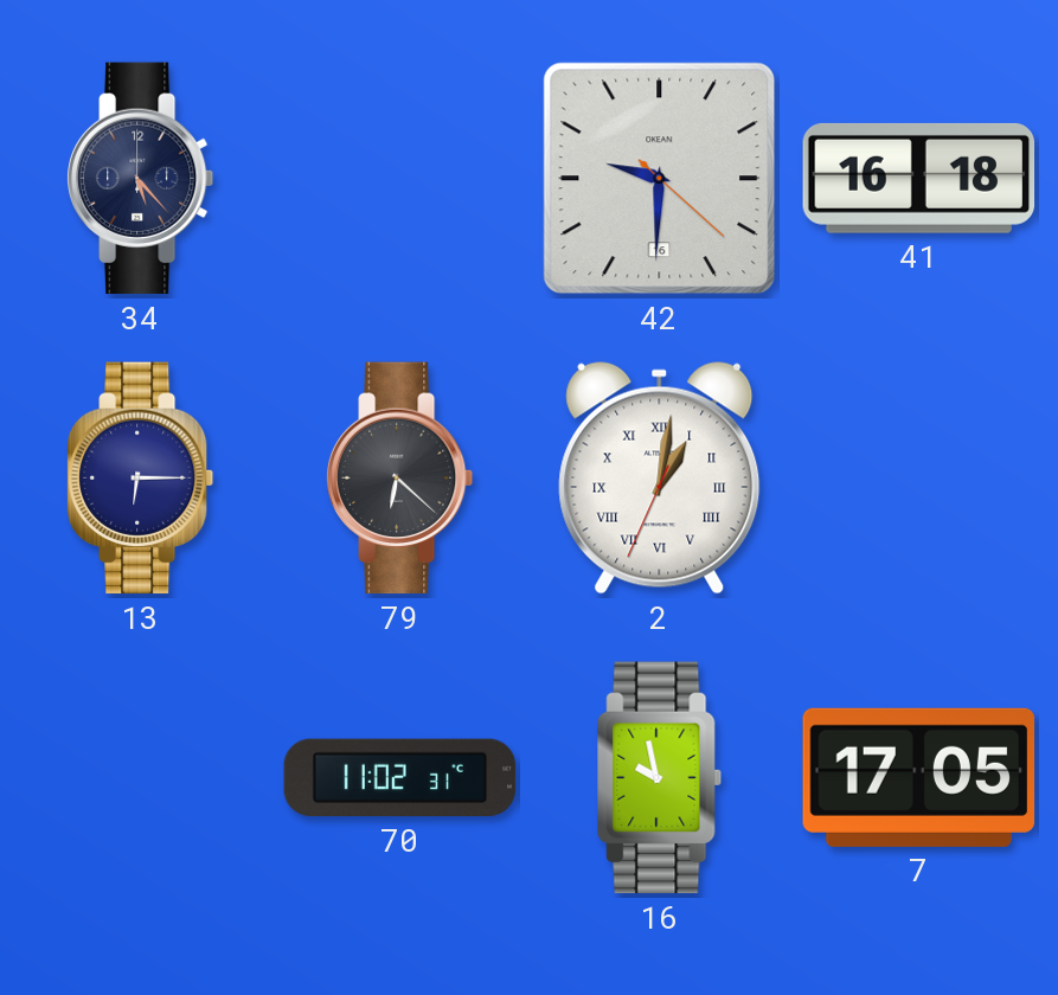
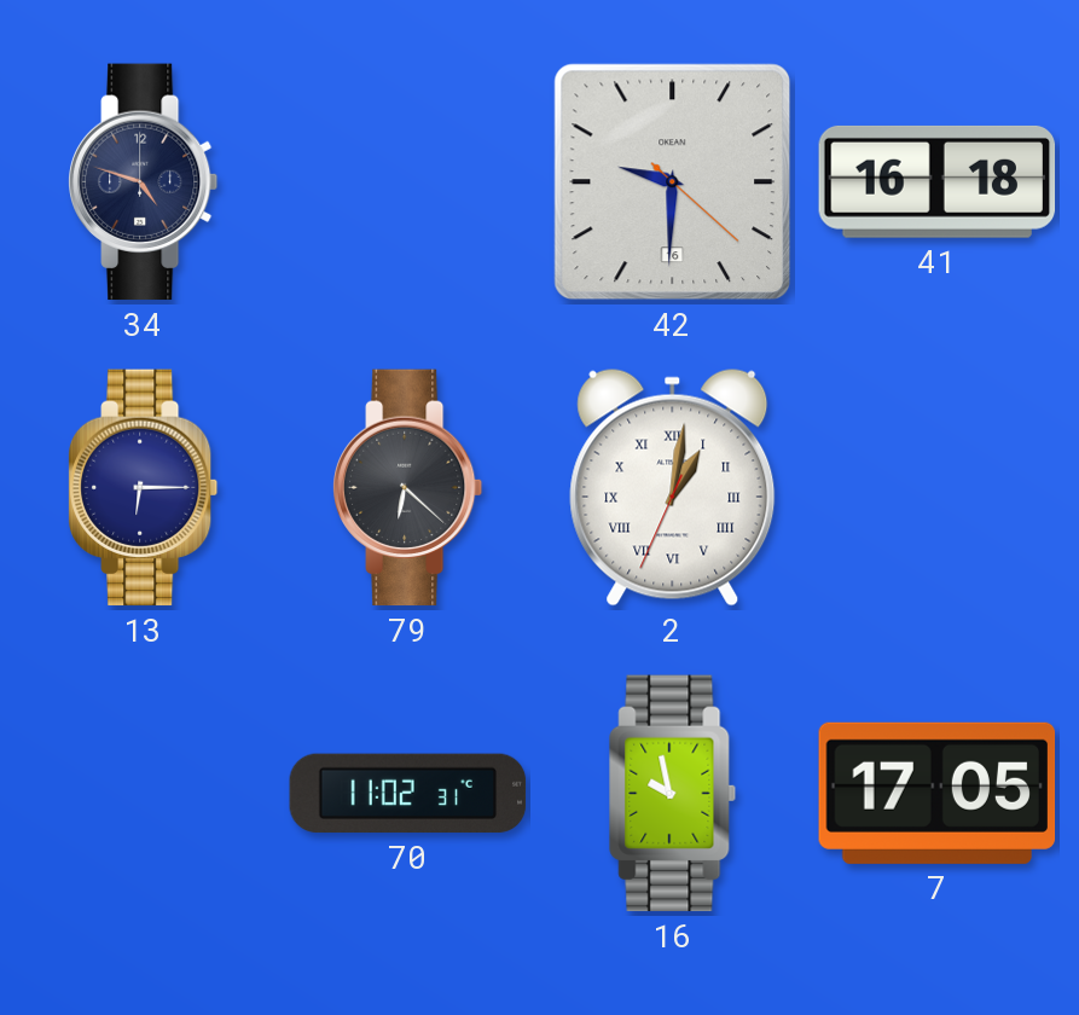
34: 5:23 -> 4:48
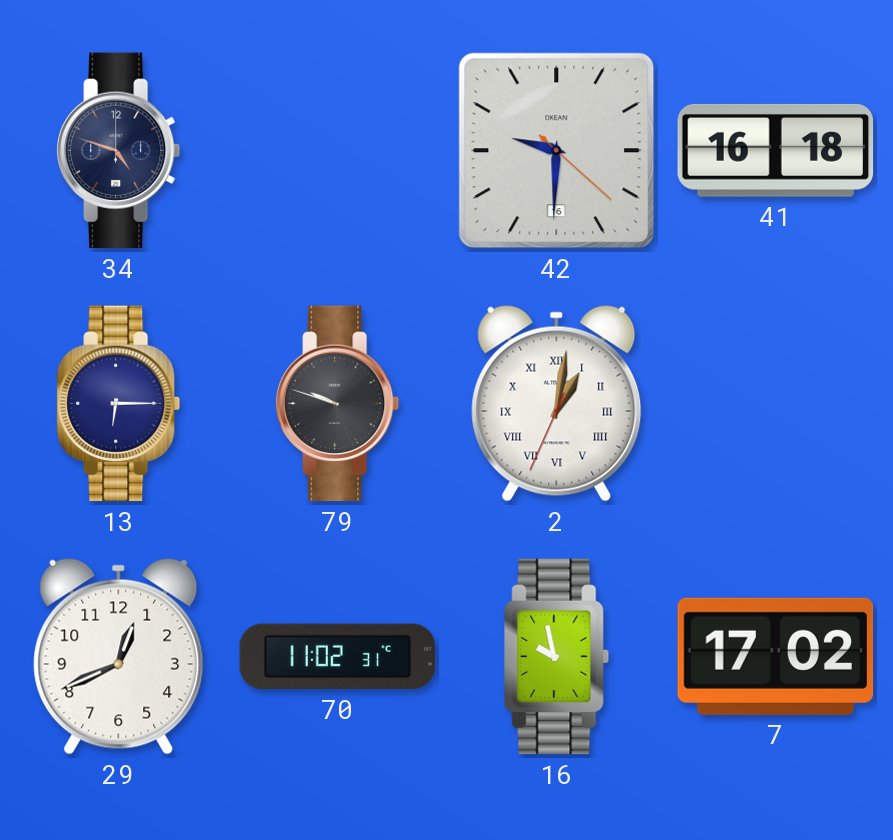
79: 6:22 -> 9:48
29: none -> 12:41
7: 17:05 -> 17:02
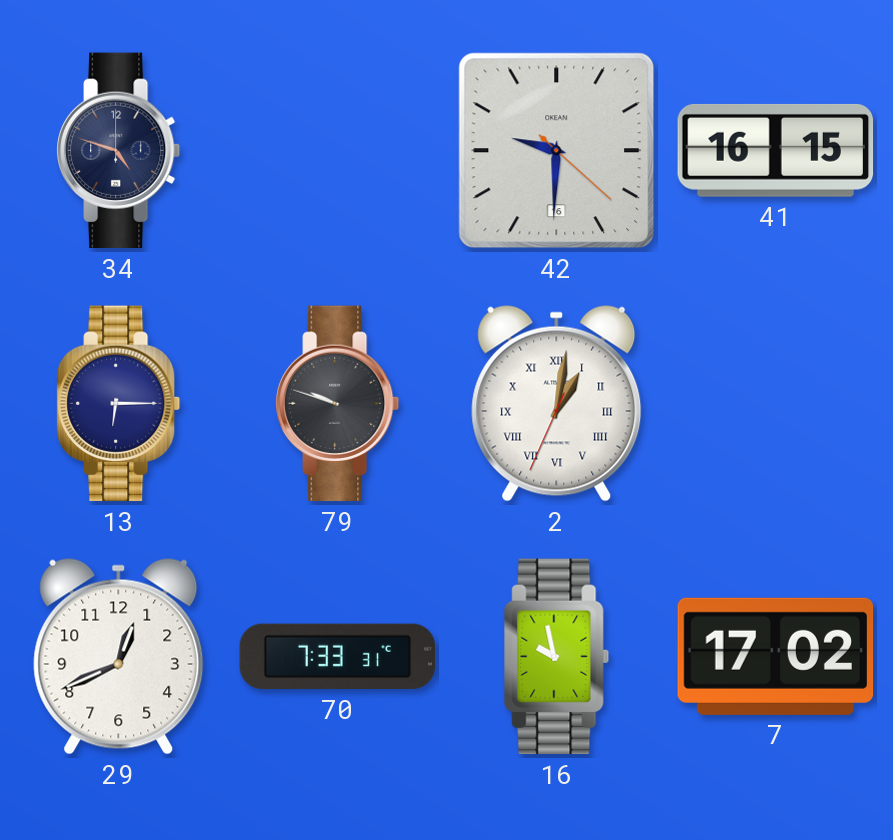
41: 16:18 -> 16:15
70: 11:02 -> 7:33
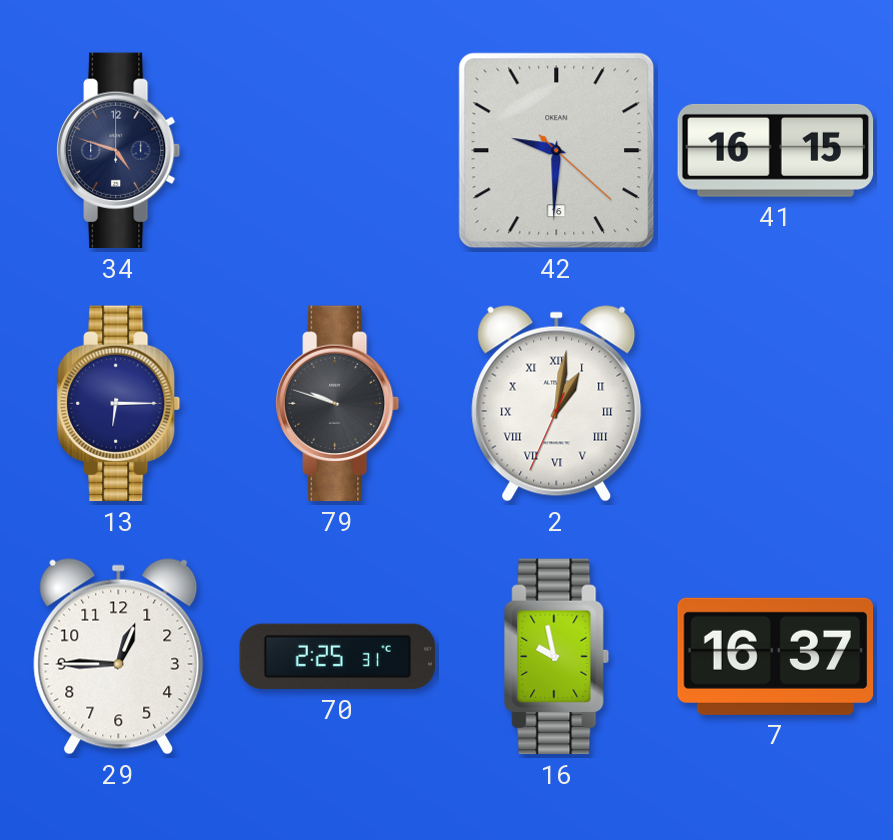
29: 12:41 -> 12:45
70: 7:33 -> 2:25
7: 17:02 -> 16:37
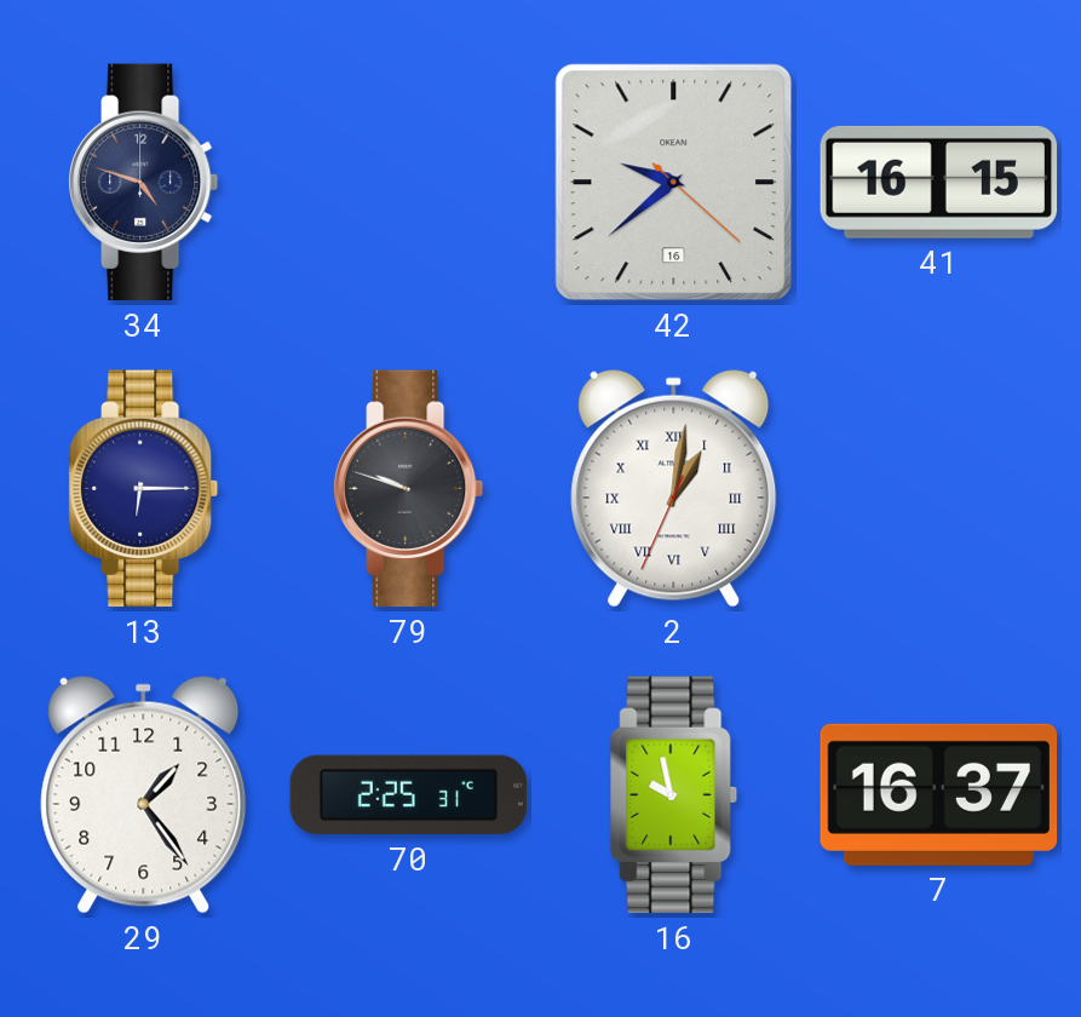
42: 9:30 -> 9:38
29: 12:45 -> 1:24
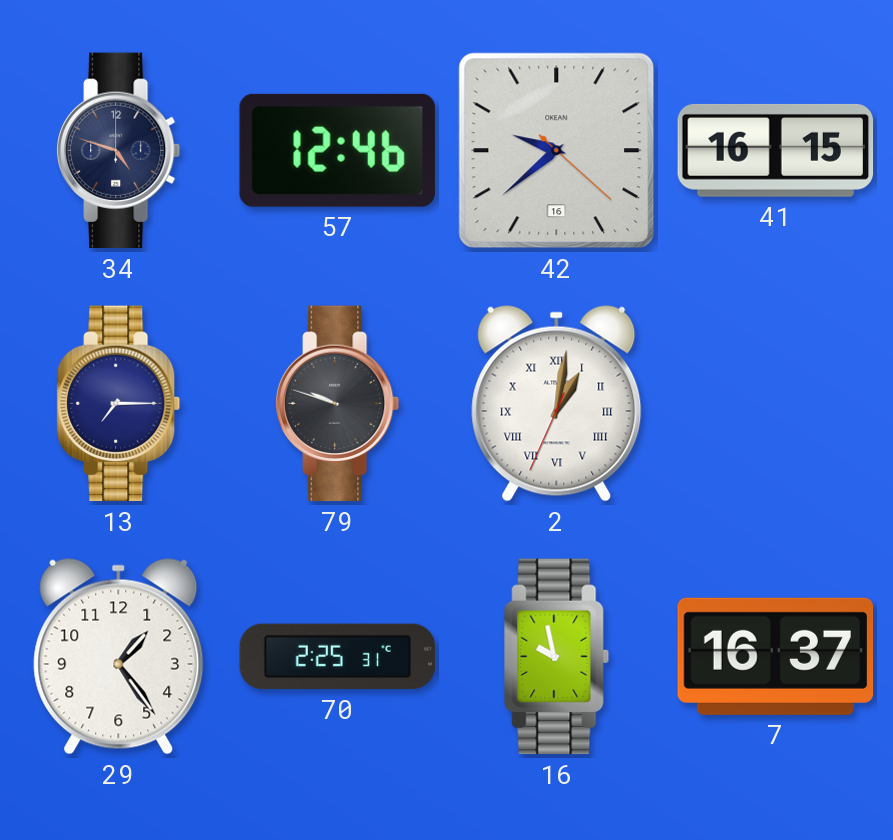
57: none -> 12:46
13: 6:15 -> 7:15
